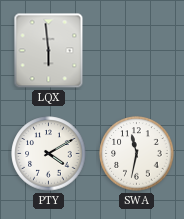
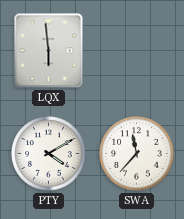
SWA: 11:32 -> 11:37
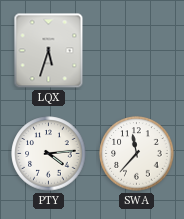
LQX: 5:59 -> 5:33
PTY: 4:10 -> 4:14
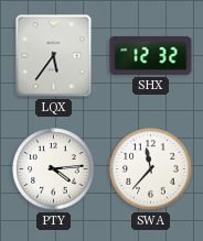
LQX: 5:33 -> 5:36
SHX: none -> 12:32
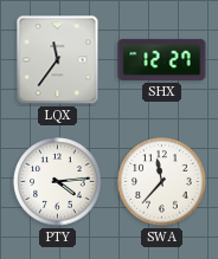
LQX: 5:36 -> 11:36
SHX: 12:32 -> 12:27
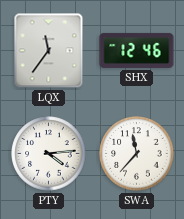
SHX: 12:27 -> 12:46
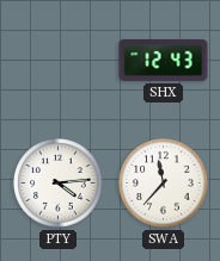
LQX: 11:36 -> none
SHX: 12:46 -> 12:43
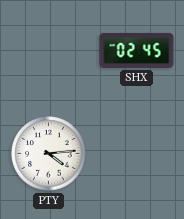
SHX: 12:43 -> 02:45
SWA: 11:37 -> none
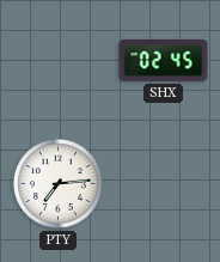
PTY: 4:14 -> 7:14
